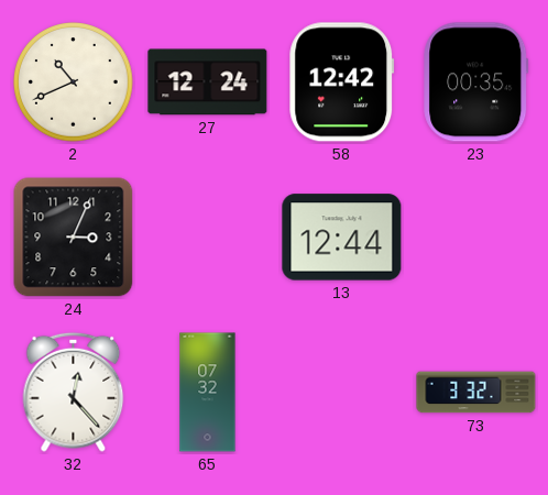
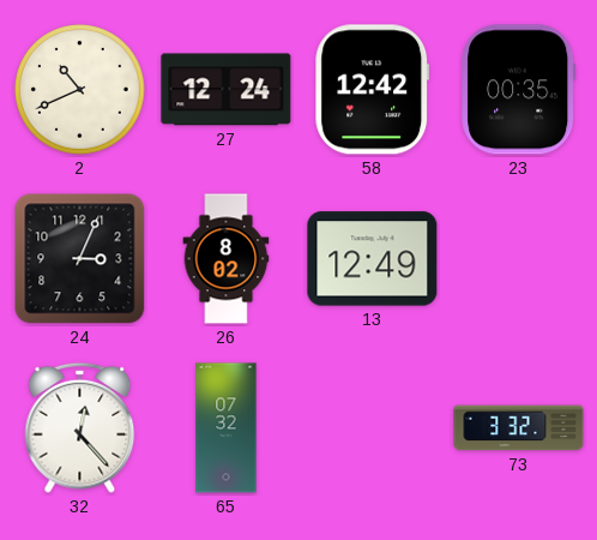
26: none -> 8:02
13: 12:44 -> 12:49
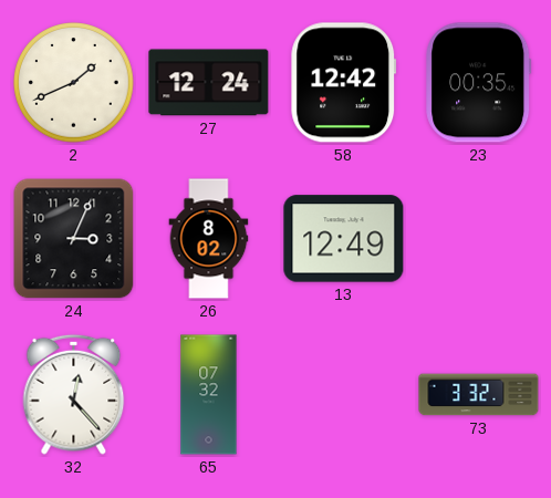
2: 10:41 -> 1:41
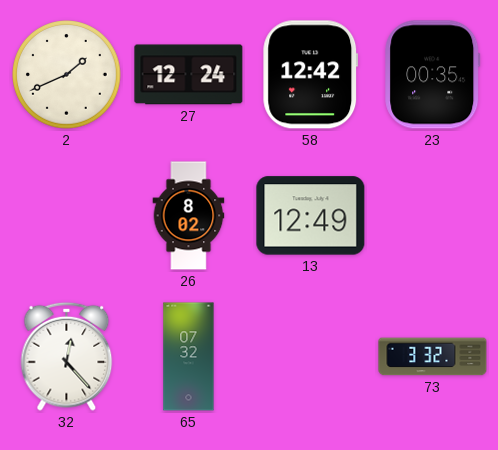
24: 3:04 -> none
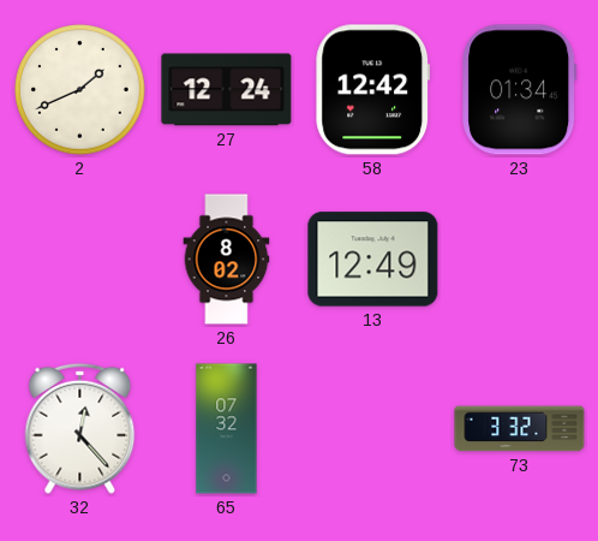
23: 00:35 -> 01:34
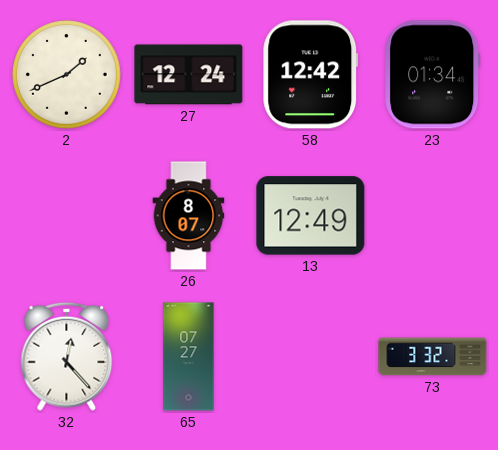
26: 8:02 -> 8:07
65: 07:32 -> 07:27
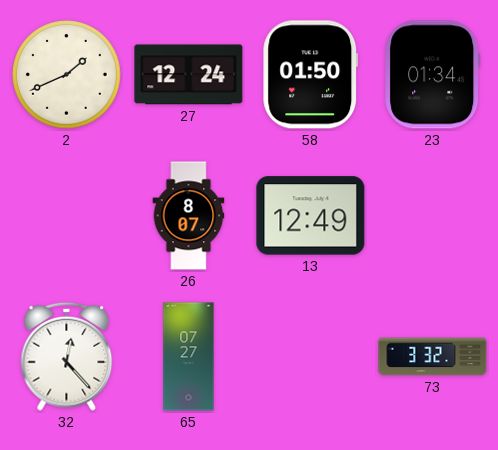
58: 12:42 -> 01:50
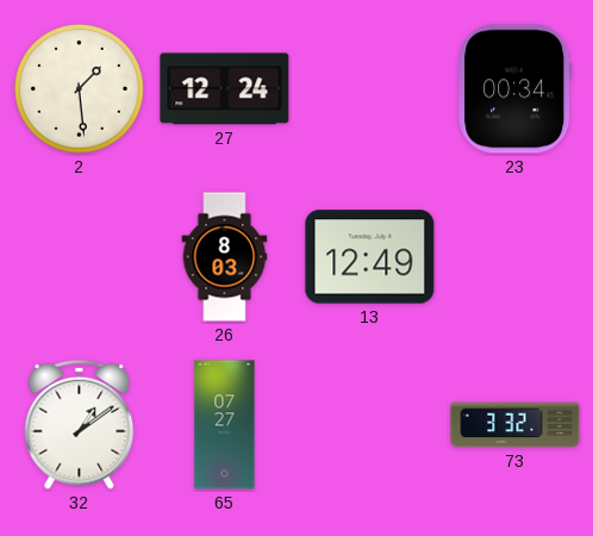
2: 1:41 -> 1:29
58: 01:50 -> none
23: 01:34 -> 00:34
26: 8:07 -> 8:03
32: 12:23 -> 1:09
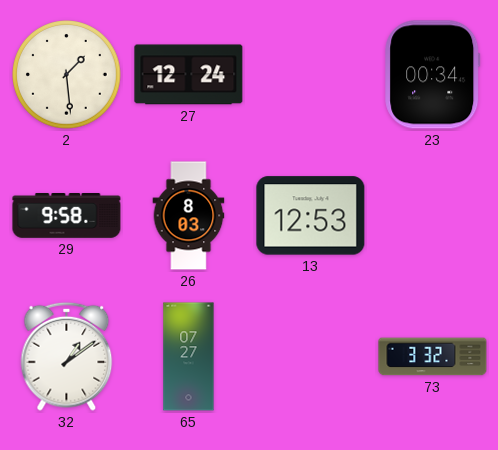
29: none -> 9:58
13: 12:49 -> 12:53
